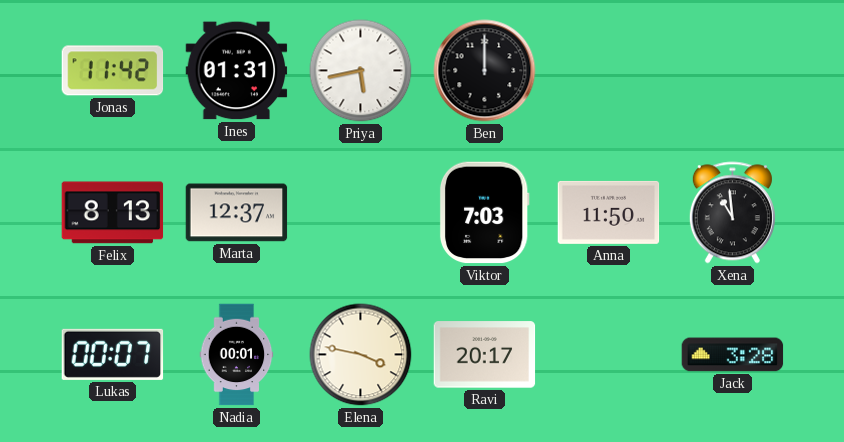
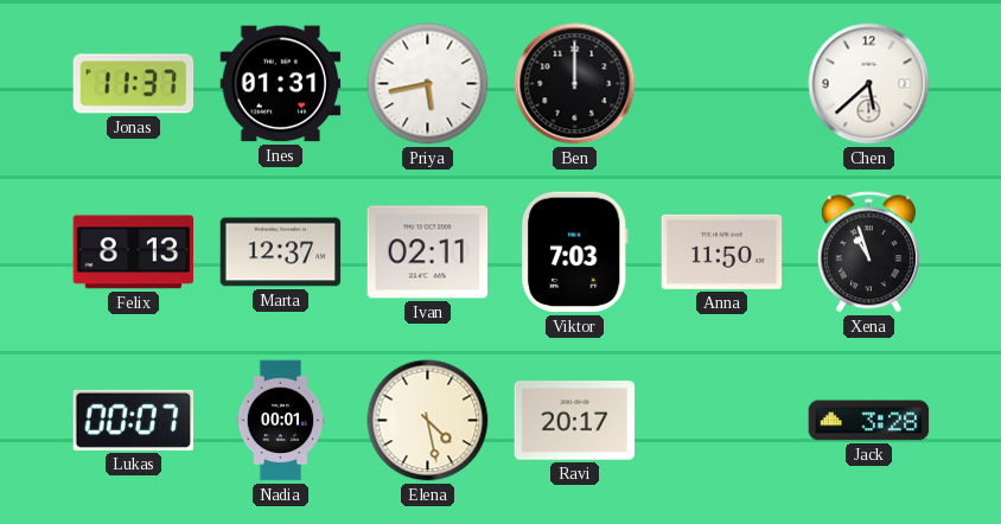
Jonas: 11:42 -> 11:37
Chen: none -> 5:38
Ivan: none -> 02:11
Xena: 10:59 -> 10:57
Elena: 3:47 -> 4:28
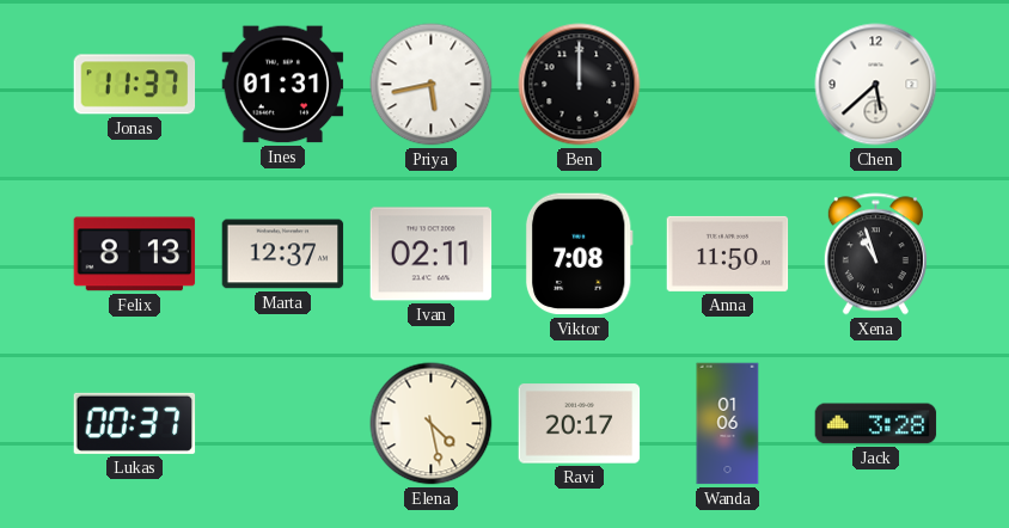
Viktor: 7:03 -> 7:08
Lukas: 00:07 -> 00:37
Nadia: 00:01 -> none
Wanda: none -> 01:06
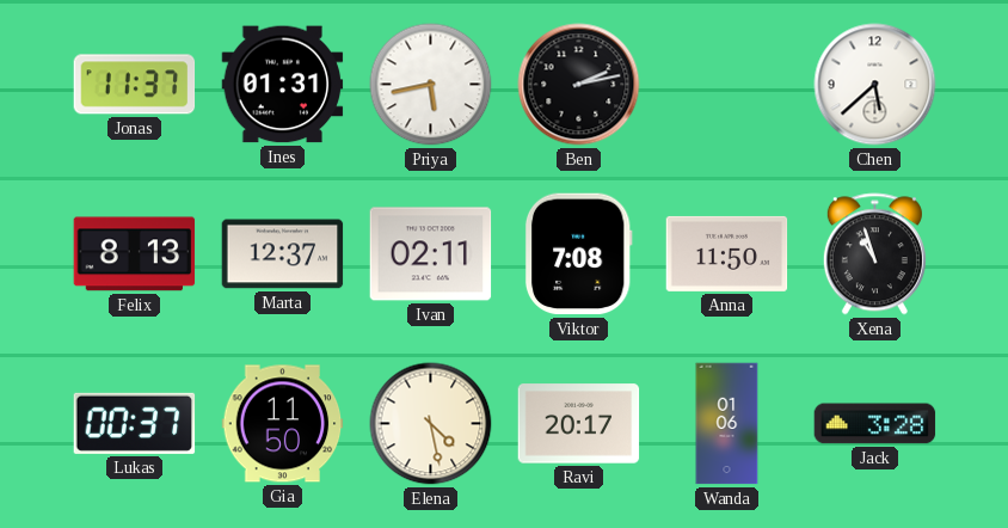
Ben: 12:00 -> 2:13
Gia: none -> 11:50
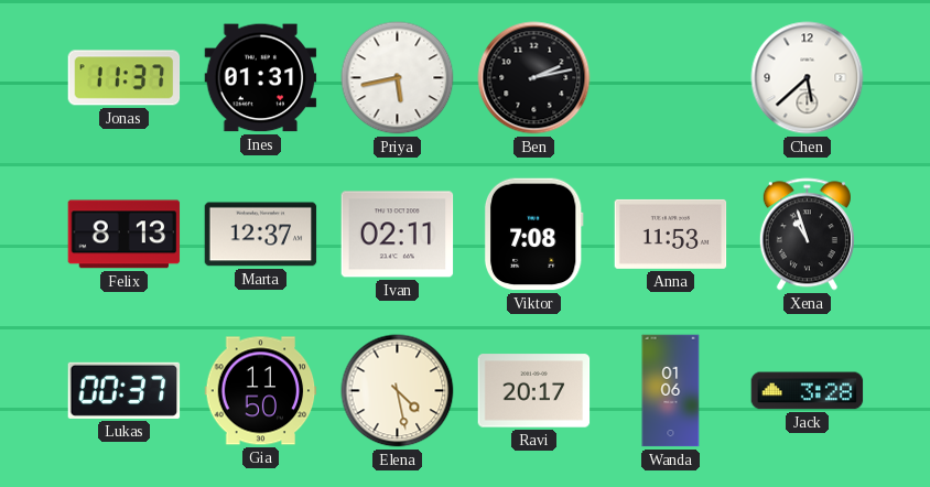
Anna: 11:50 -> 11:53
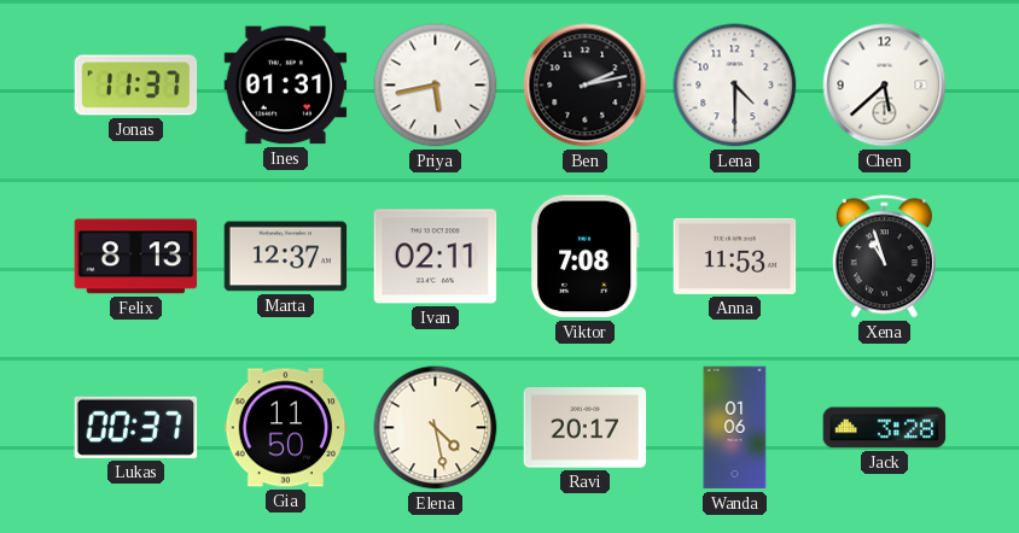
Lena: none -> 4:30
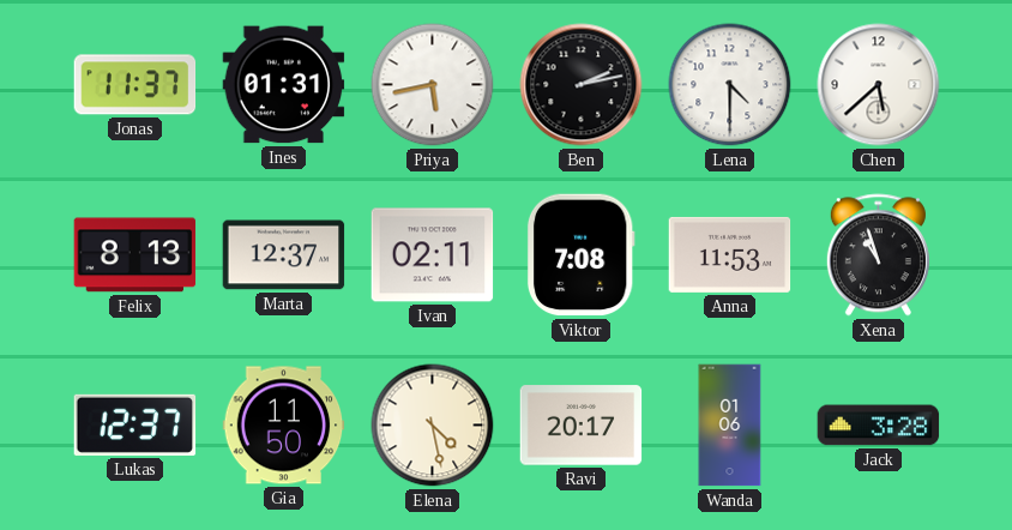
Lukas: 00:37 -> 12:37
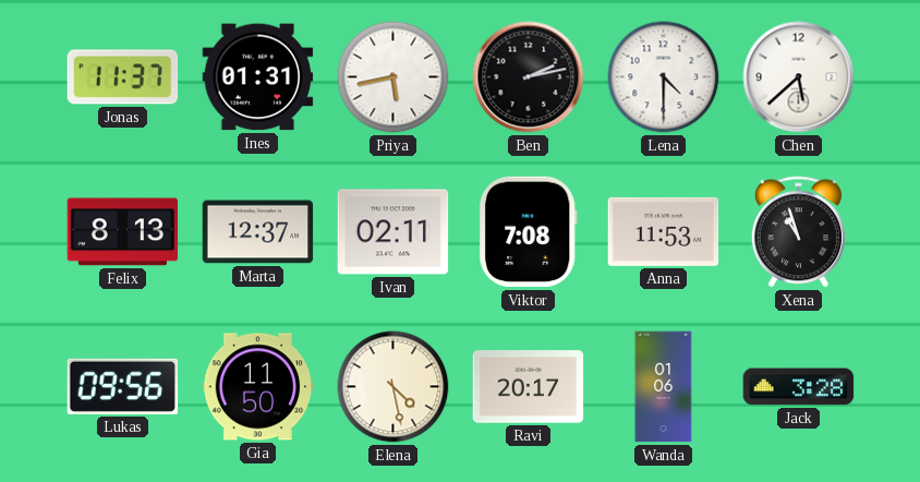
Lukas: 12:37 -> 09:56
